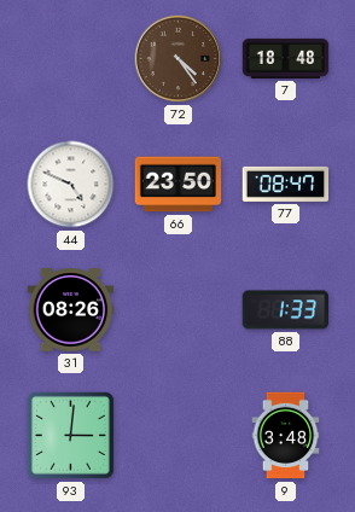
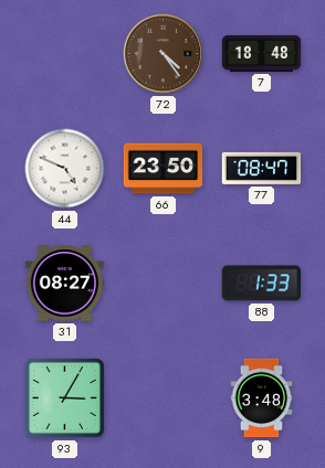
31: 08:26 -> 08:27
93: 3:01 -> 3:05
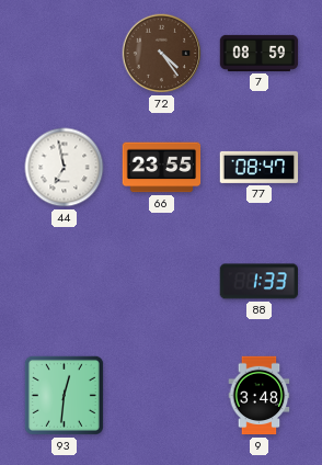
7: 18:48 -> 08:59
44: 4:49 -> 6:58
66: 23:50 -> 23:55
31: 08:27 -> none
93: 3:05 -> 12:31
